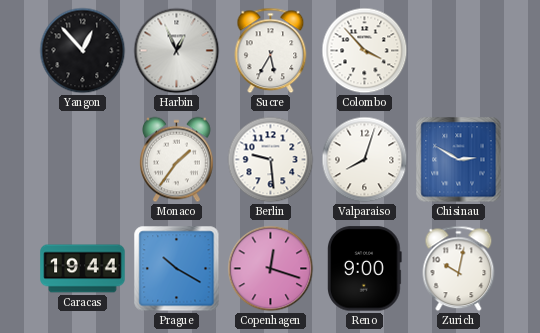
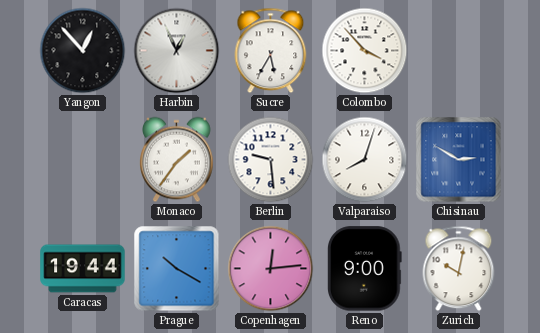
Copenhagen: 12:18 -> 12:14
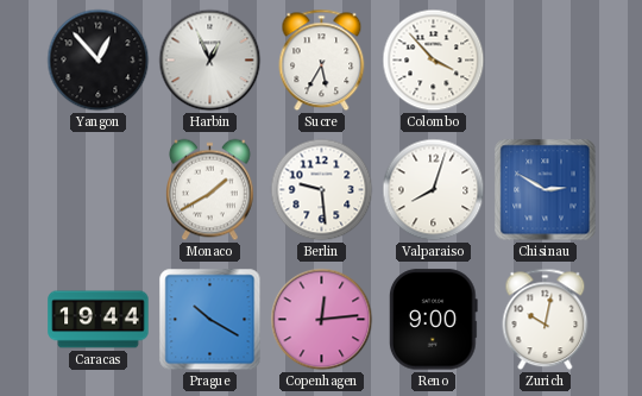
Monaco: 1:36 -> 1:40
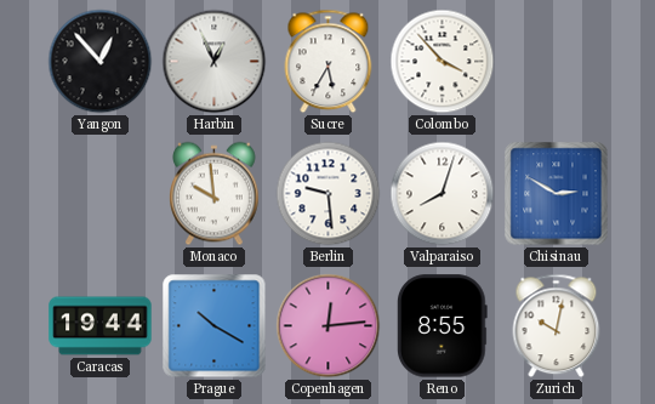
Monaco: 1:40 -> 9:59
Reno: 9:00 -> 8:55
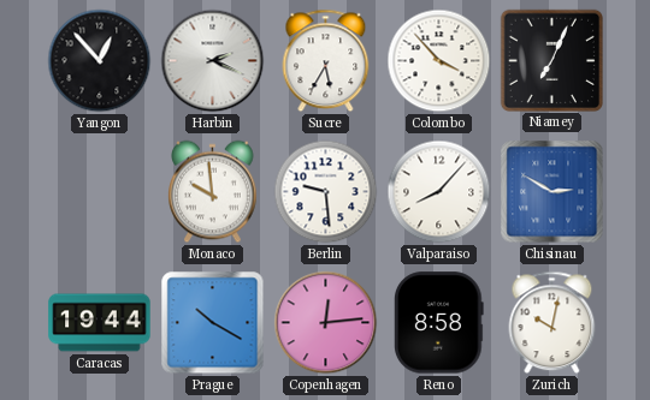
Harbin: 12:56 -> 2:19
Niamey: none -> 7:04
Valparaiso: 8:03 -> 8:07
Reno: 8:55 -> 8:58
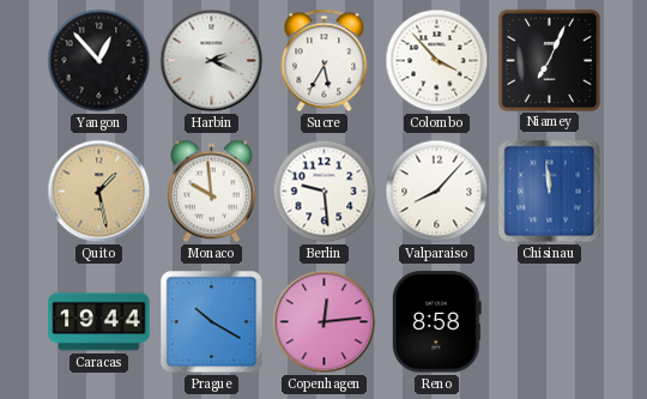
Quito: none -> 1:28
Chisinau: 2:50 -> 11:59
Zurich: 10:02 -> none
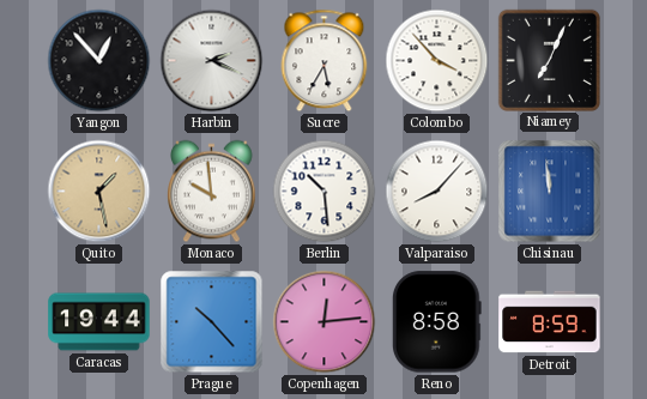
Berlin: 9:29 -> 10:29
Prague: 10:20 -> 10:23
Detroit: none -> 8:59
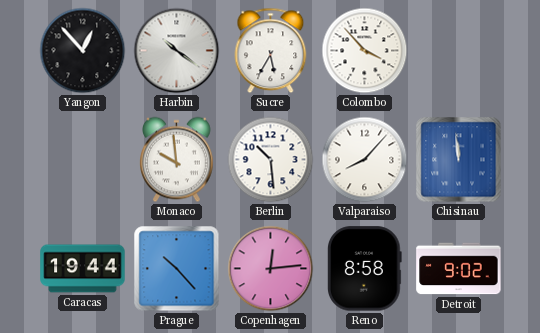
Harbin: 2:19 -> 10:21
Niamey: 7:04 -> none
Quito: 1:28 -> none
Detroit: 8:59 -> 9:02
